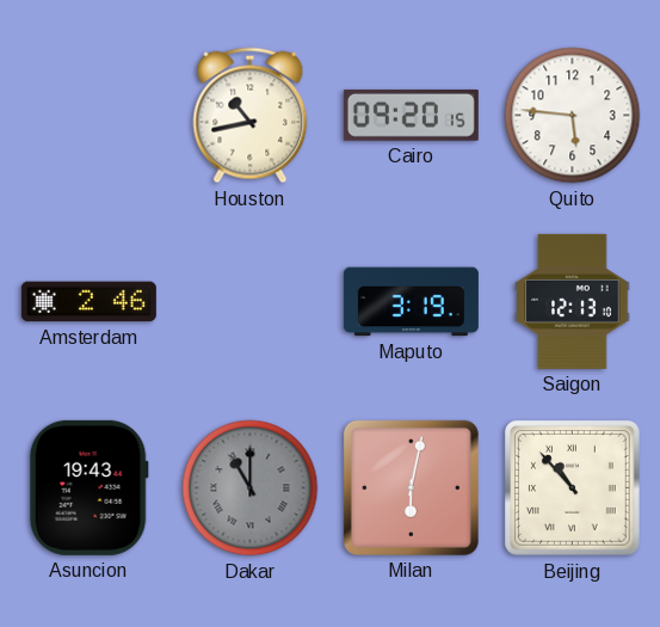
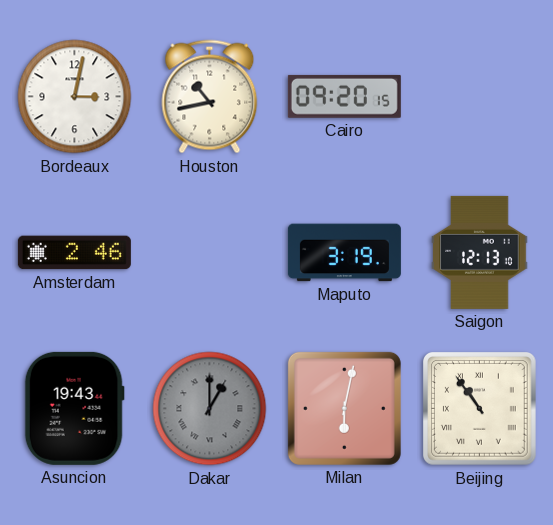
Bordeaux: none -> 3:02
Quito: 5:46 -> none
Dakar: 11:00 -> 1:00
Beijing: 10:53 -> 10:54
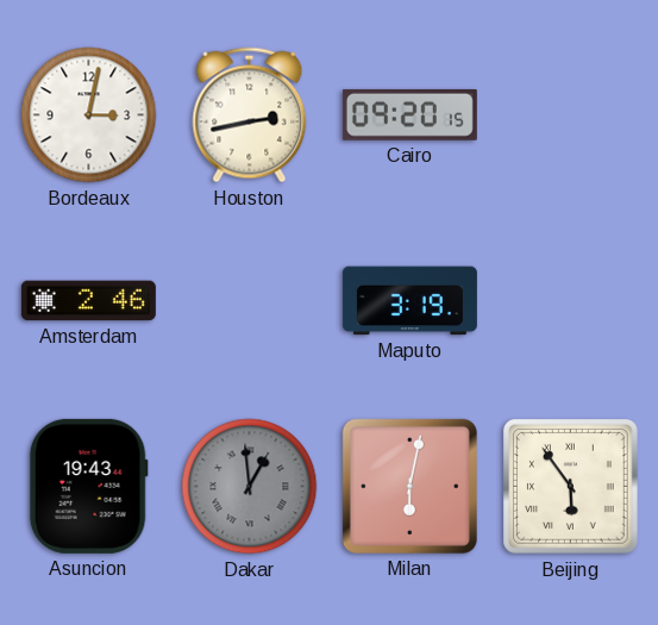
Houston: 10:43 -> 2:43
Saigon: 12:13 -> none
Dakar: 1:00 -> 12:59
Beijing: 10:54 -> 5:54
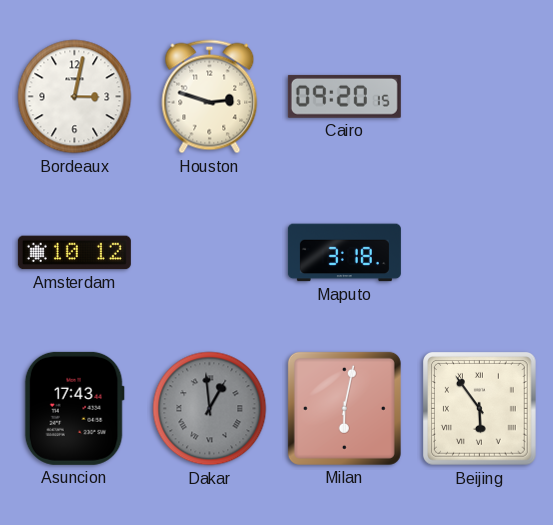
Houston: 2:43 -> 2:48
Amsterdam: 2:46 -> 10:12
Maputo: 3:19 -> 3:18
Asuncion: 19:43 -> 17:43
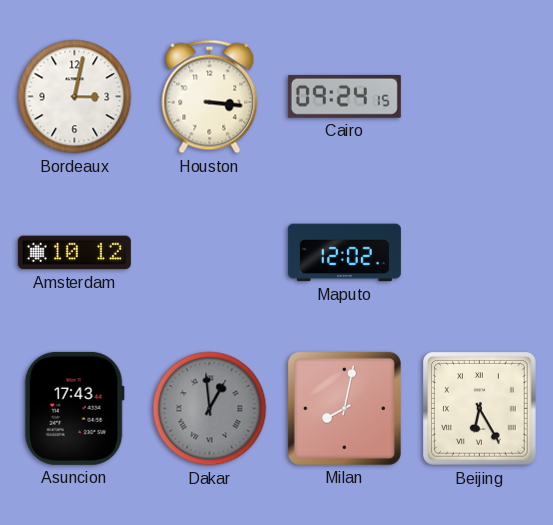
Houston: 2:48 -> 3:16
Cairo: 09:20 -> 09:24
Maputo: 3:18 -> 12:02
Milan: 6:02 -> 8:02
Beijing: 5:54 -> 6:25
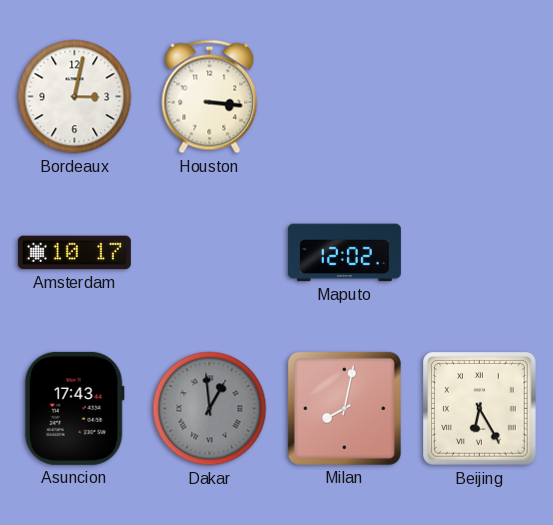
Cairo: 09:24 -> none
Amsterdam: 10:12 -> 10:17
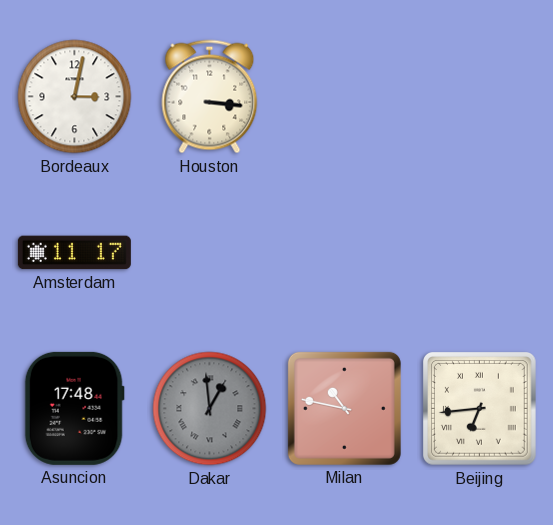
Amsterdam: 10:17 -> 11:17
Maputo: 12:02 -> none
Asuncion: 17:43 -> 17:48
Milan: 8:02 -> 10:47
Beijing: 6:25 -> 6:44
